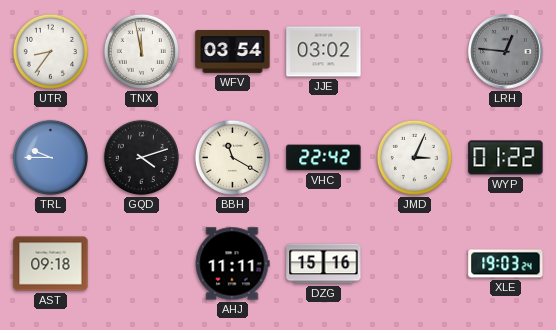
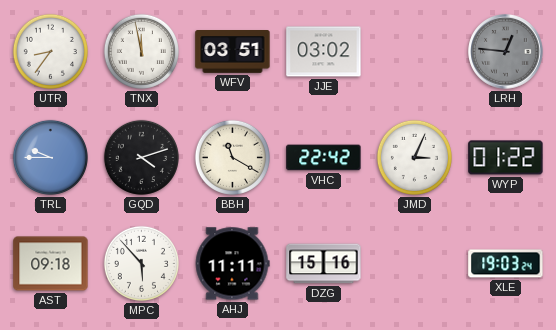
WFV: 03:54 -> 03:51
MPC: none -> 5:53
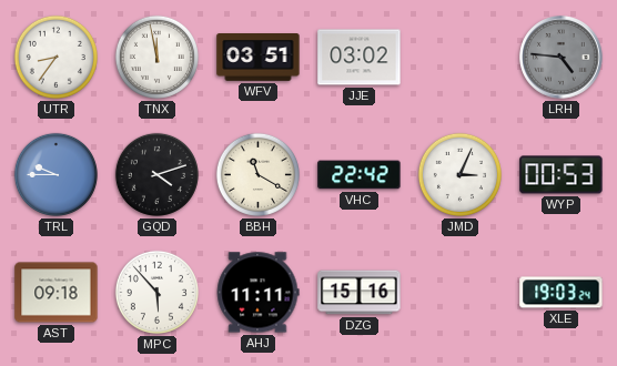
LRH: 12:46 -> 4:46
WYP: 01:22 -> 00:53
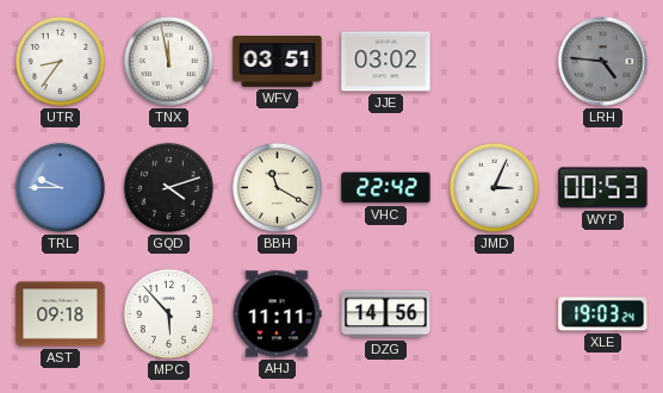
DZG: 15:16 -> 14:56
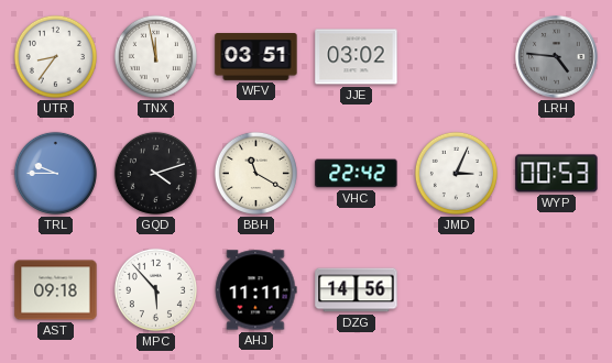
XLE: 19:03 -> none
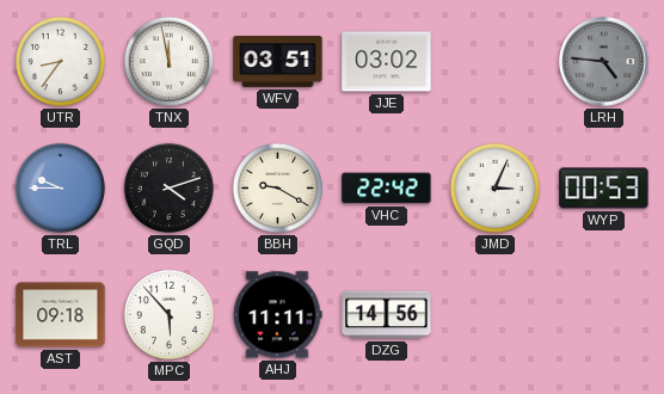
BBH: 11:20 -> 9:20
